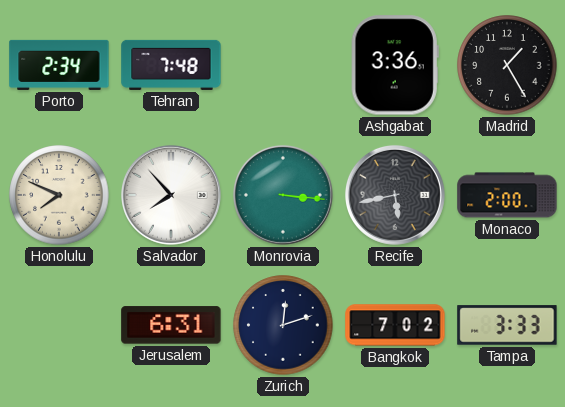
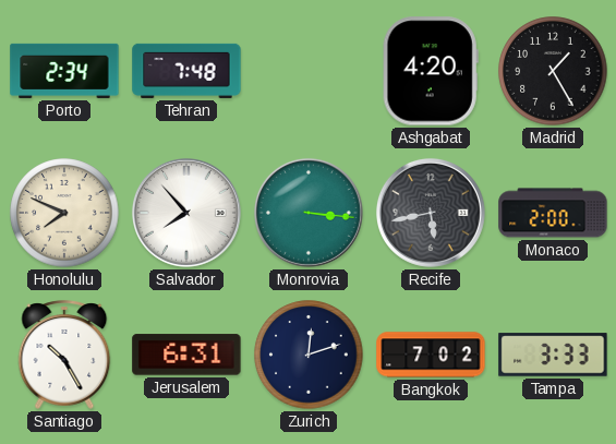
Ashgabat: 3:36 -> 4:20
Santiago: none -> 10:25
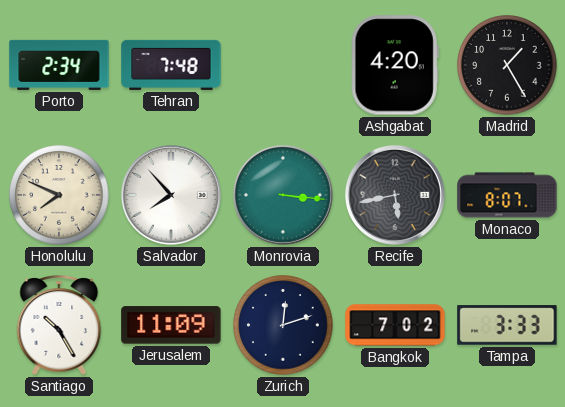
Monaco: 2:00 -> 8:07
Jerusalem: 6:31 -> 11:09
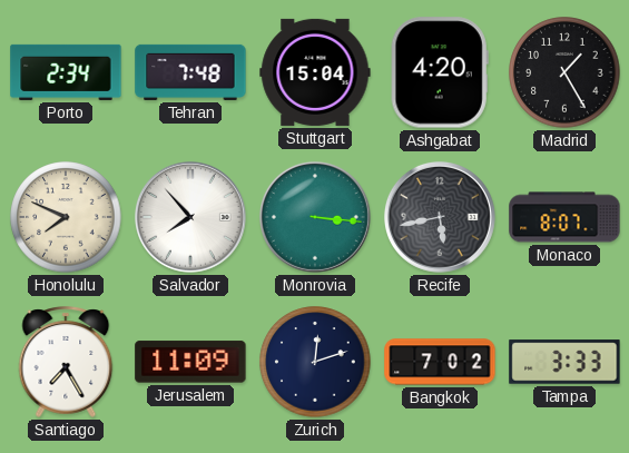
Stuttgart: none -> 15:04
Santiago: 10:25 -> 7:25
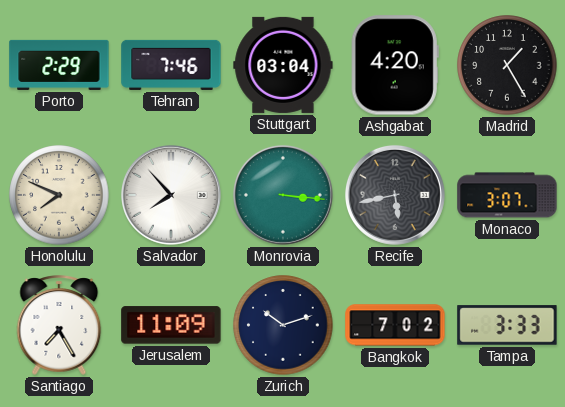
Porto: 2:34 -> 2:29
Tehran: 7:48 -> 7:46
Stuttgart: 15:04 -> 03:04
Monaco: 8:07 -> 3:07
Zurich: 12:12 -> 10:12
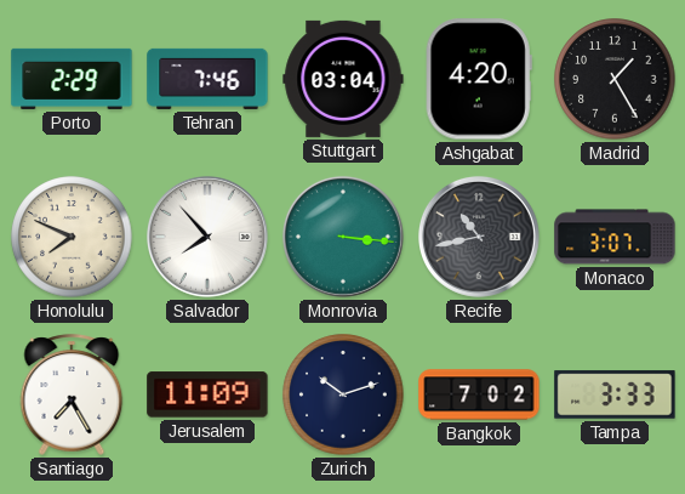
Recife: 5:43 -> 10:43
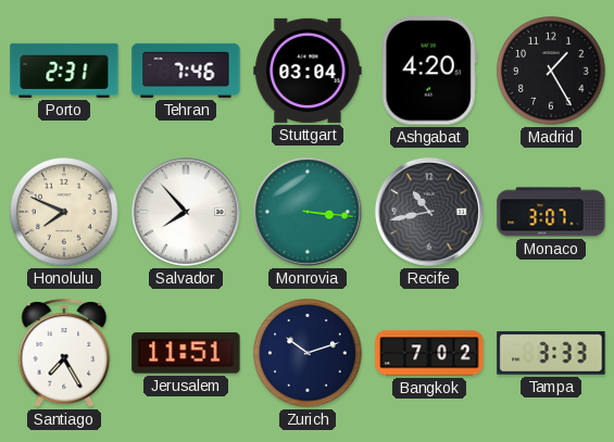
Porto: 2:29 -> 2:31
Jerusalem: 11:09 -> 11:51
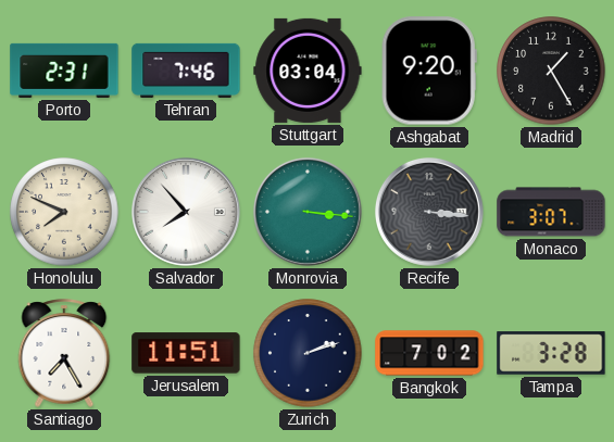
Ashgabat: 4:20 -> 9:20
Recife: 10:43 -> 3:16
Zurich: 10:12 -> 2:12
Tampa: 3:33 -> 3:28
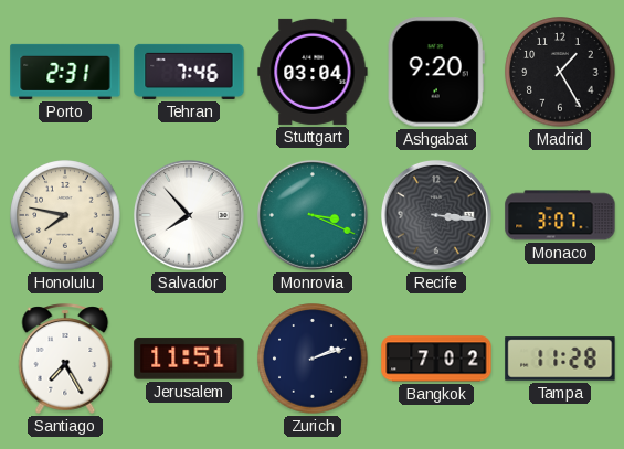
Honolulu: 7:49 -> 7:47
Monrovia: 3:16 -> 3:19
Tampa: 3:28 -> 11:28
